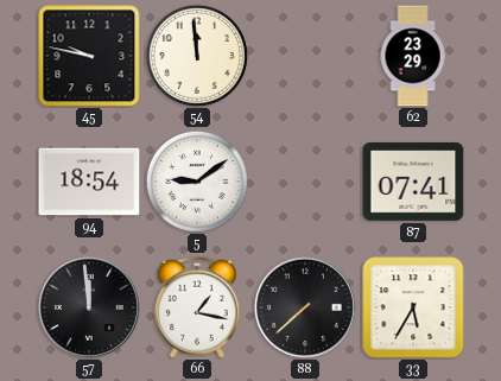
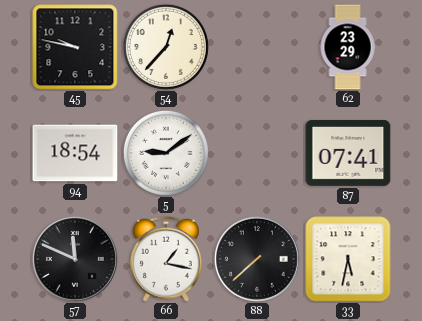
54: 11:59 -> 12:37
57: 11:59 -> 11:49
33: 5:35 -> 5:32
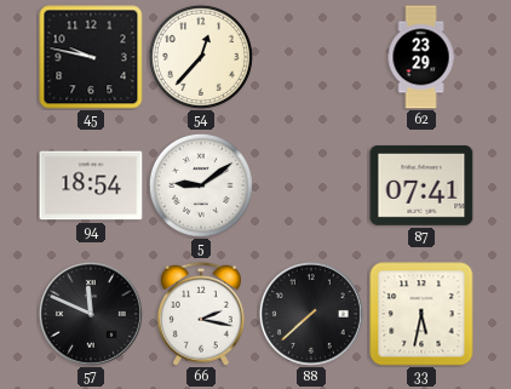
66: 1:17 -> 2:17
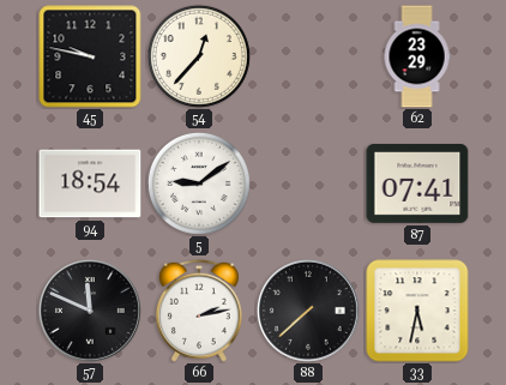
66: 2:17 -> 2:13
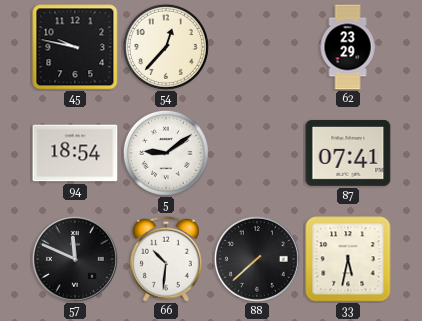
66: 2:13 -> 10:31
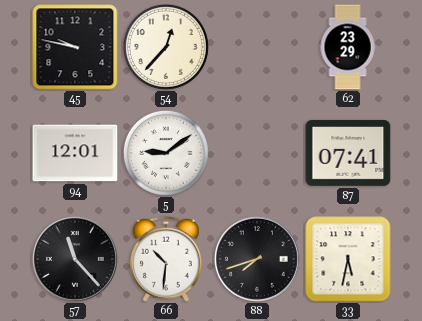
94: 18:54 -> 12:01
57: 11:49 -> 11:23
88: 7:38 -> 7:42
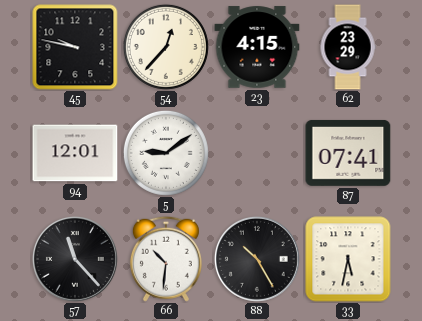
23: none -> 4:15
88: 7:42 -> 10:25
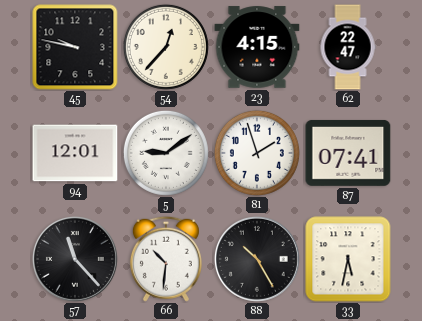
62: 23:29 -> 22:47
81: none -> 1:57
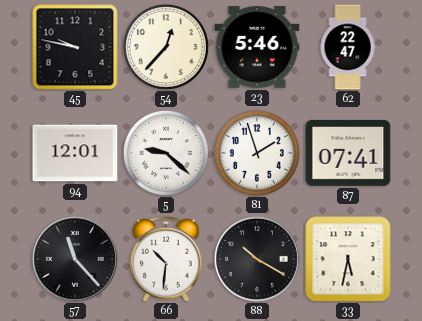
23: 4:15 -> 5:46
5: 9:09 -> 9:22
88: 10:25 -> 10:20
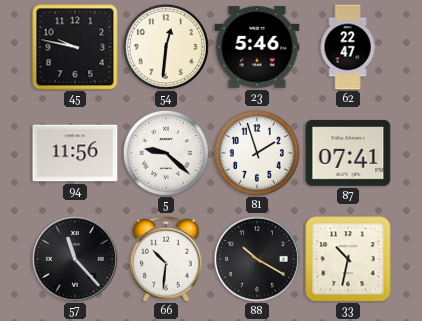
54: 12:37 -> 12:31
94: 12:01 -> 11:56
33: 5:32 -> 10:32
